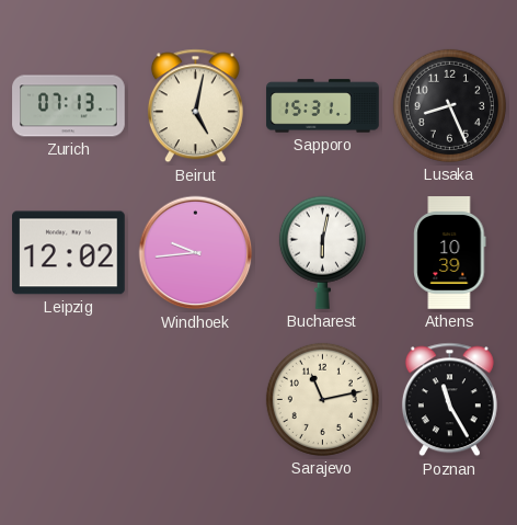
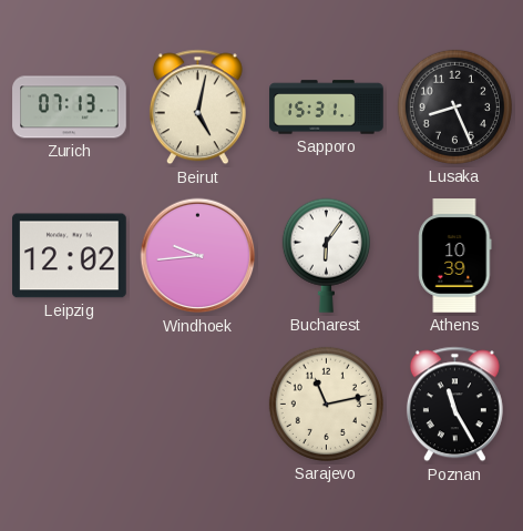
Bucharest: 6:02 -> 6:06
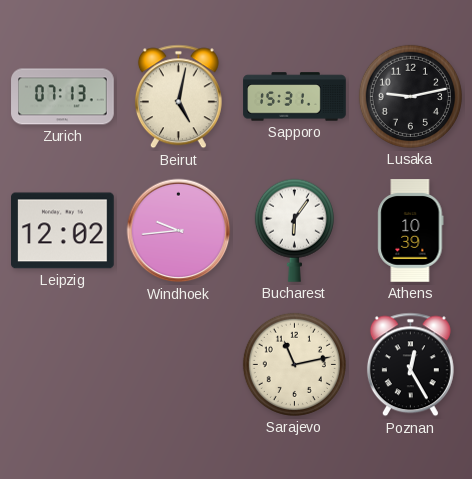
Lusaka: 8:26 -> 9:13
Poznan: 11:25 -> 12:25
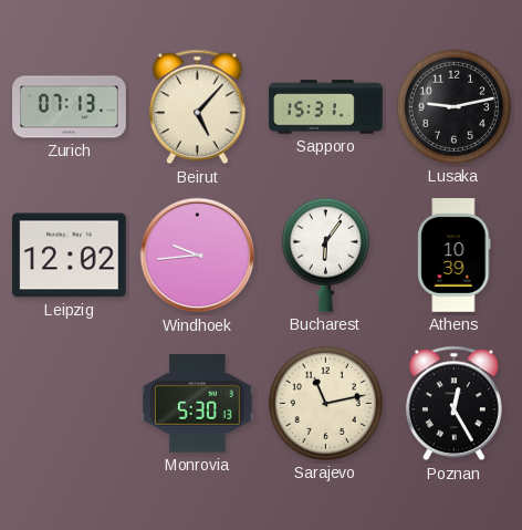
Beirut: 5:02 -> 5:07
Monrovia: none -> 5:30
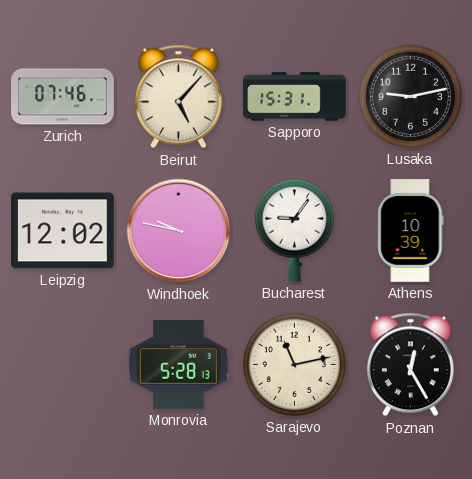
Zurich: 07:13 -> 07:46
Windhoek: 9:44 -> 9:47
Bucharest: 6:06 -> 9:06
Monrovia: 5:30 -> 5:28
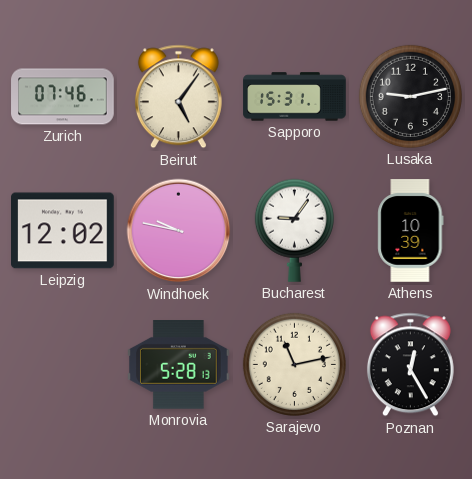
Beirut: 5:07 -> 5:06
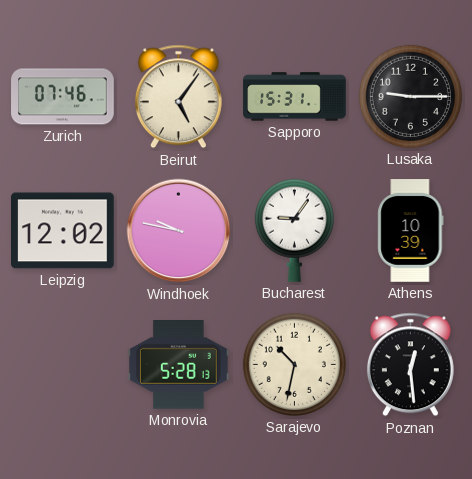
Lusaka: 9:13 -> 9:15
Sarajevo: 11:13 -> 10:32
Poznan: 12:25 -> 12:29
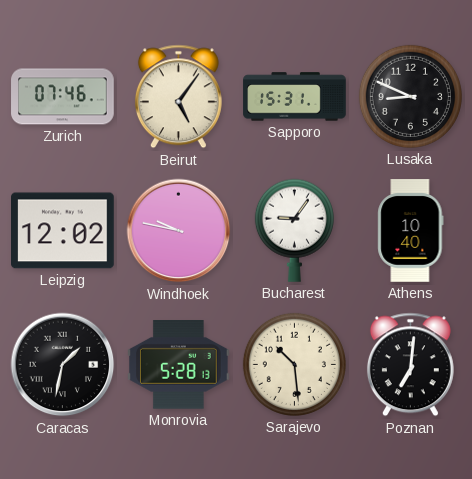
Lusaka: 9:15 -> 8:49
Athens: 10:39 -> 10:40
Caracas: none -> 1:32
Sarajevo: 10:32 -> 10:29
Poznan: 12:29 -> 7:01
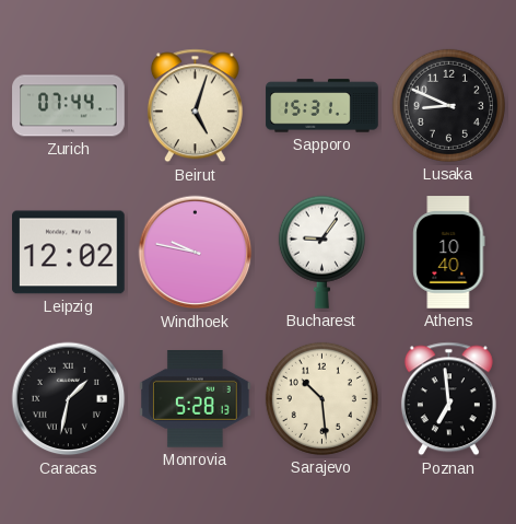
Zurich: 07:46 -> 07:44
Beirut: 5:06 -> 5:03
Poznan: 7:01 -> 6:59
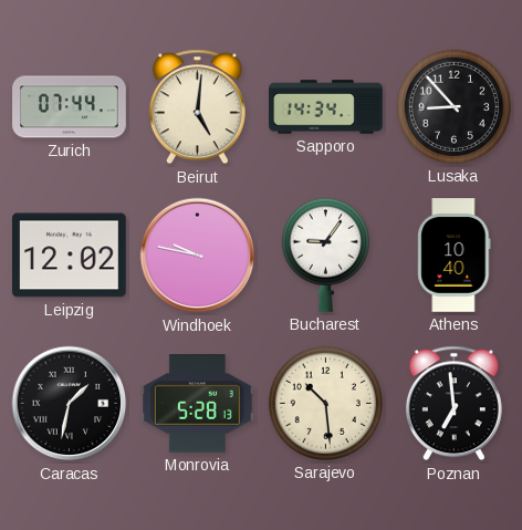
Beirut: 5:03 -> 5:01
Sapporo: 15:31 -> 14:34
Lusaka: 8:49 -> 8:53
